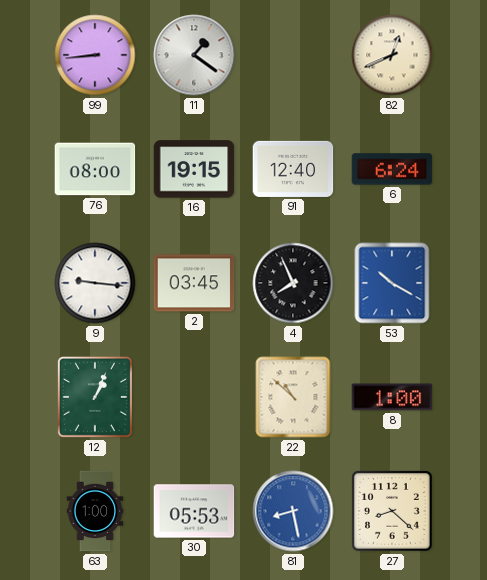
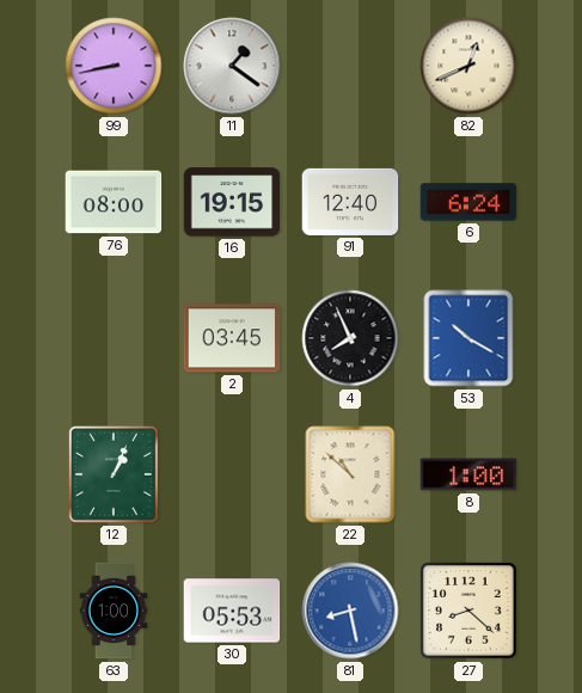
99: 8:44 -> 8:43
9: 9:16 -> none
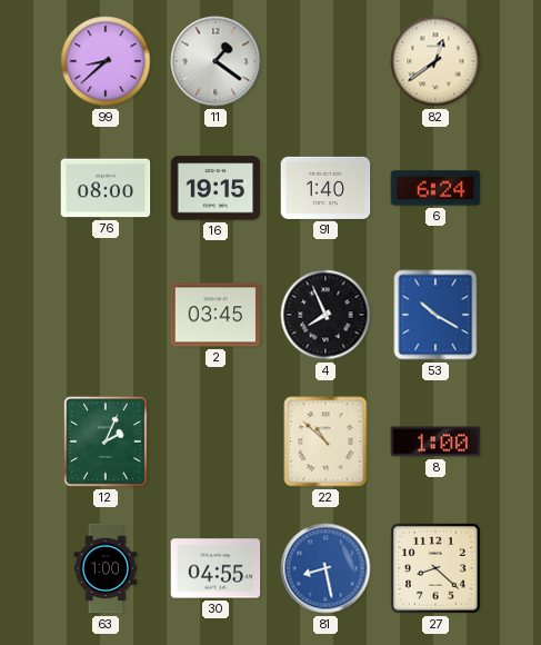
99: 8:43 -> 8:38
82: 12:41 -> 12:39
91: 12:40 -> 1:40
12: 1:04 -> 2:04
30: 05:53 -> 04:55
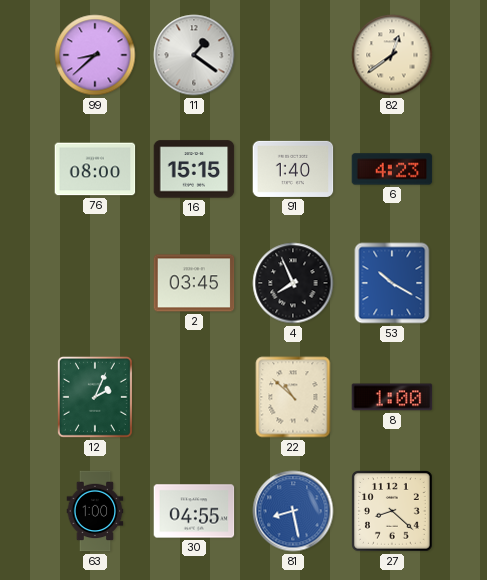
16: 19:15 -> 15:15
6: 6:24 -> 4:23
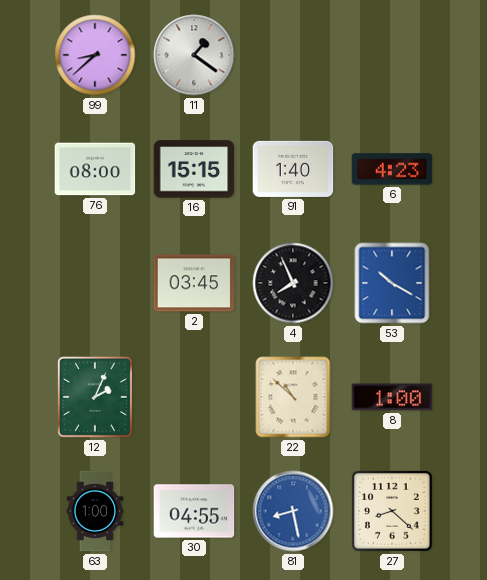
82: 12:39 -> none
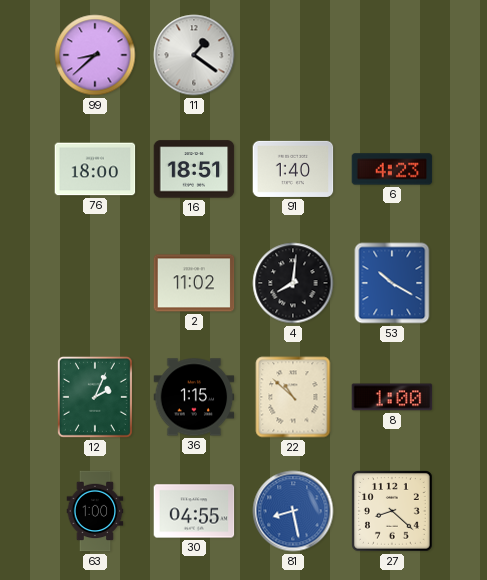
76: 08:00 -> 18:00
16: 15:15 -> 18:51
2: 03:45 -> 11:02
4: 7:56 -> 8:01
36: none -> 1:15
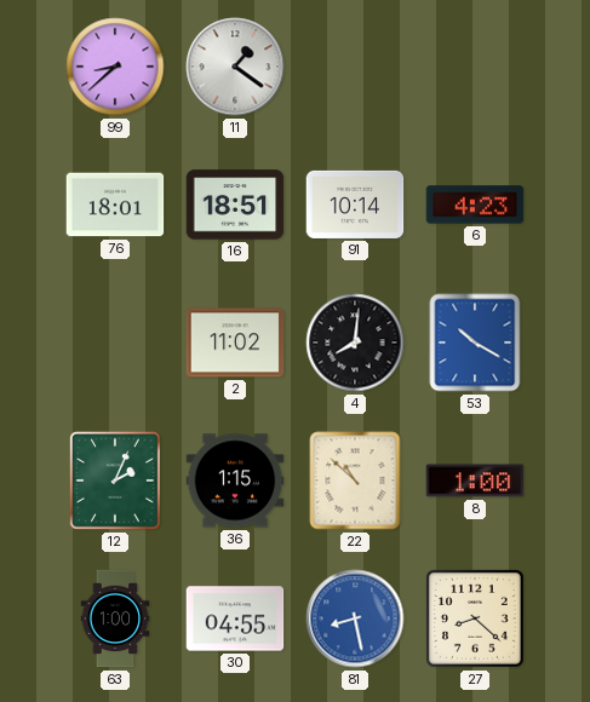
76: 18:00 -> 18:01
91: 1:40 -> 10:14
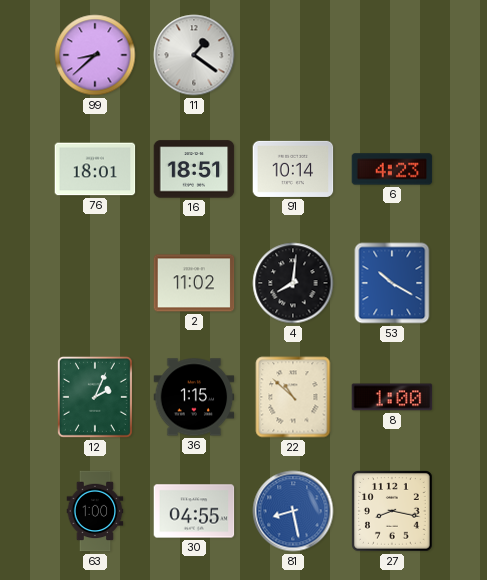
27: 8:22 -> 8:17
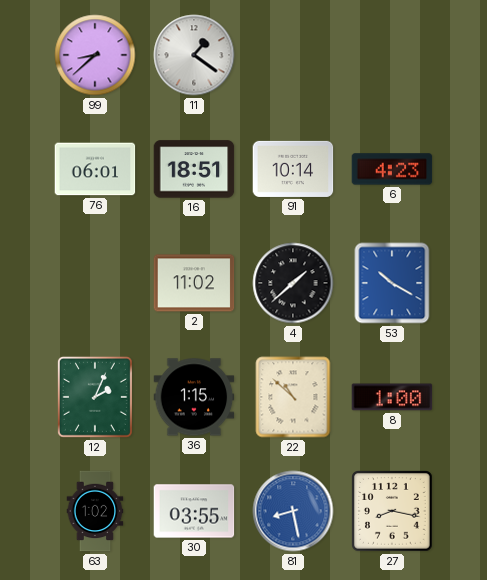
76: 18:01 -> 06:01
4: 8:01 -> 1:38
63: 1:00 -> 1:02
30: 04:55 -> 03:55
